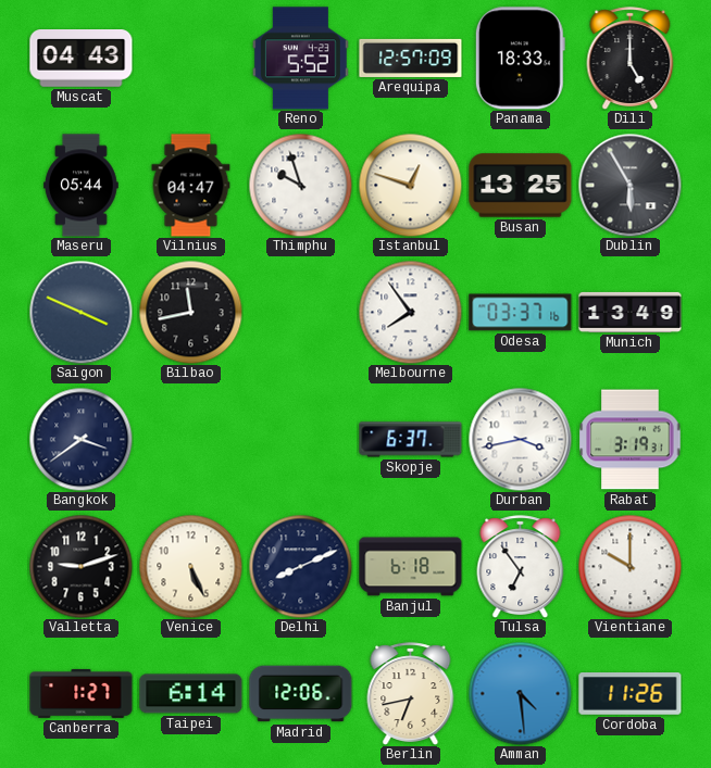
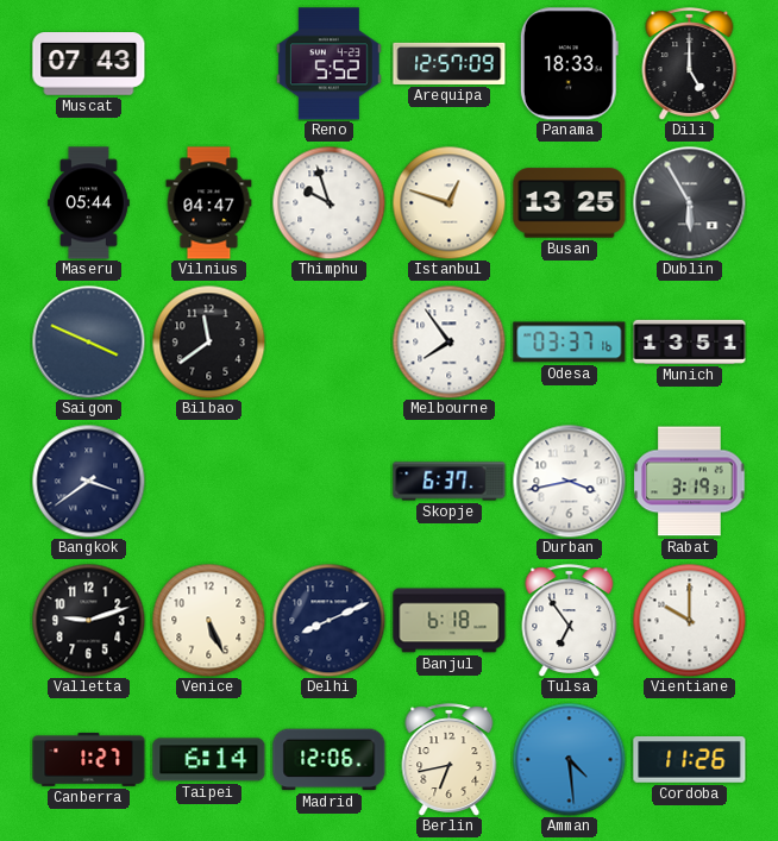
Muscat: 04:43 -> 07:43
Bilbao: 11:43 -> 11:39
Munich: 13:49 -> 13:51
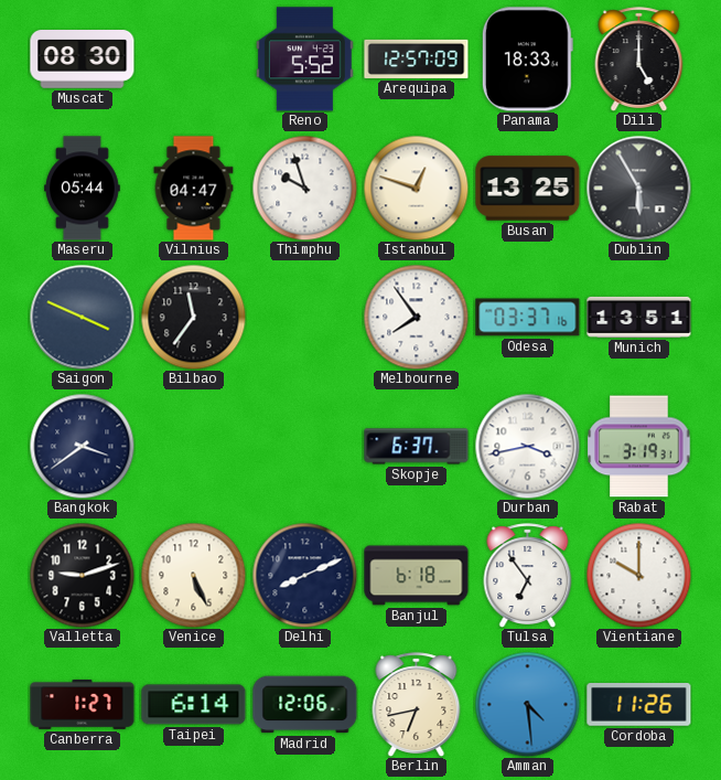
Muscat: 07:43 -> 08:30
Bilbao: 11:39 -> 11:36
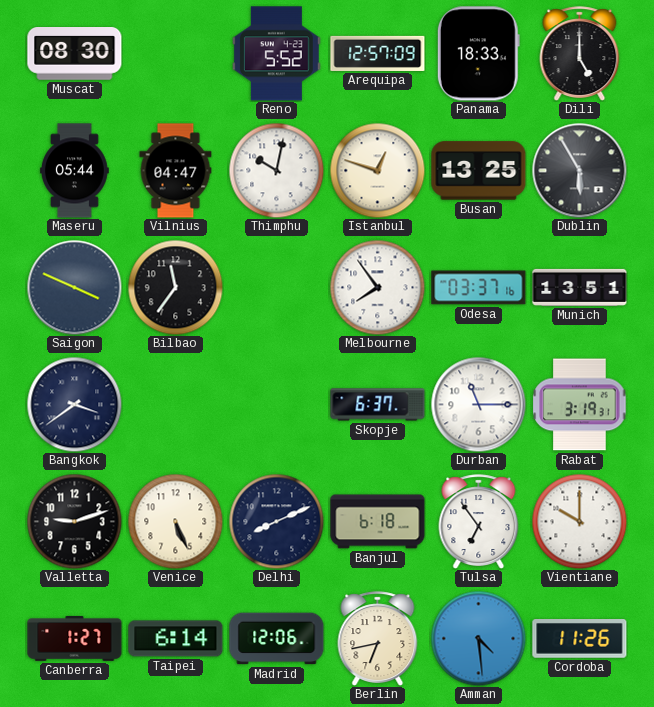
Thimphu: 9:57 -> 10:02
Durban: 3:43 -> 11:15
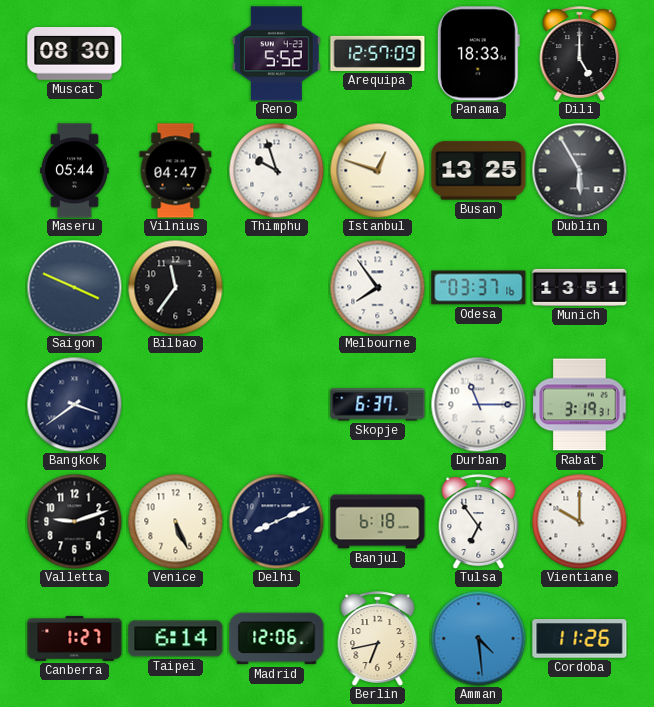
Thimphu: 10:02 -> 9:57
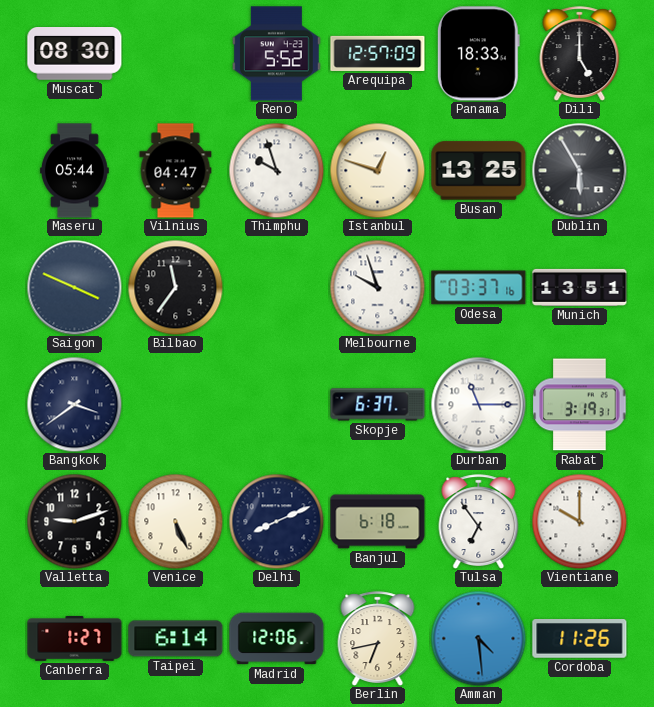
Melbourne: 7:54 -> 9:57
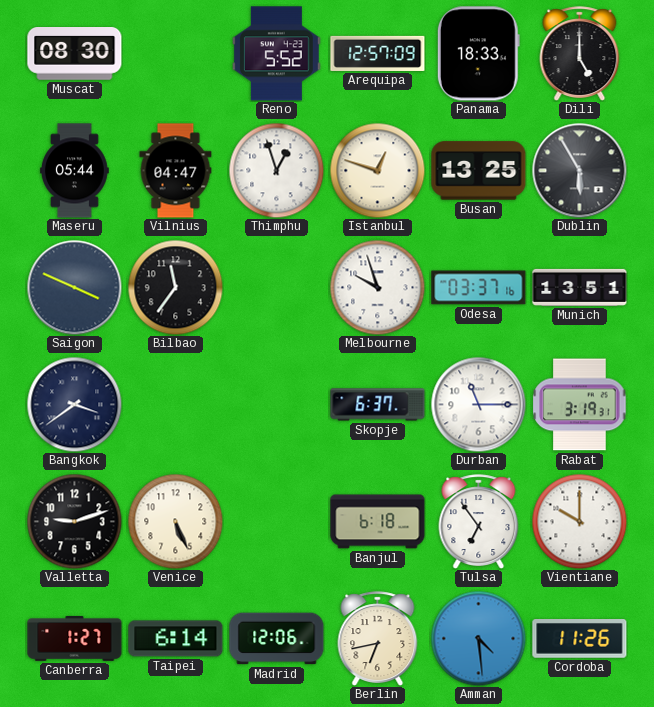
Thimphu: 9:57 -> 12:57
Delhi: 8:11 -> none
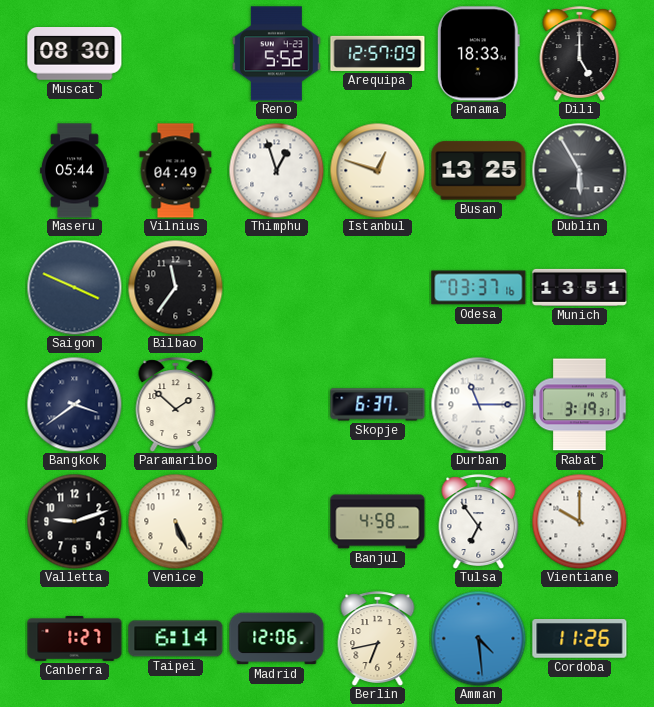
Vilnius: 04:47 -> 04:49
Melbourne: 9:57 -> none
Paramaribo: none -> 1:52
Banjul: 6:18 -> 4:58
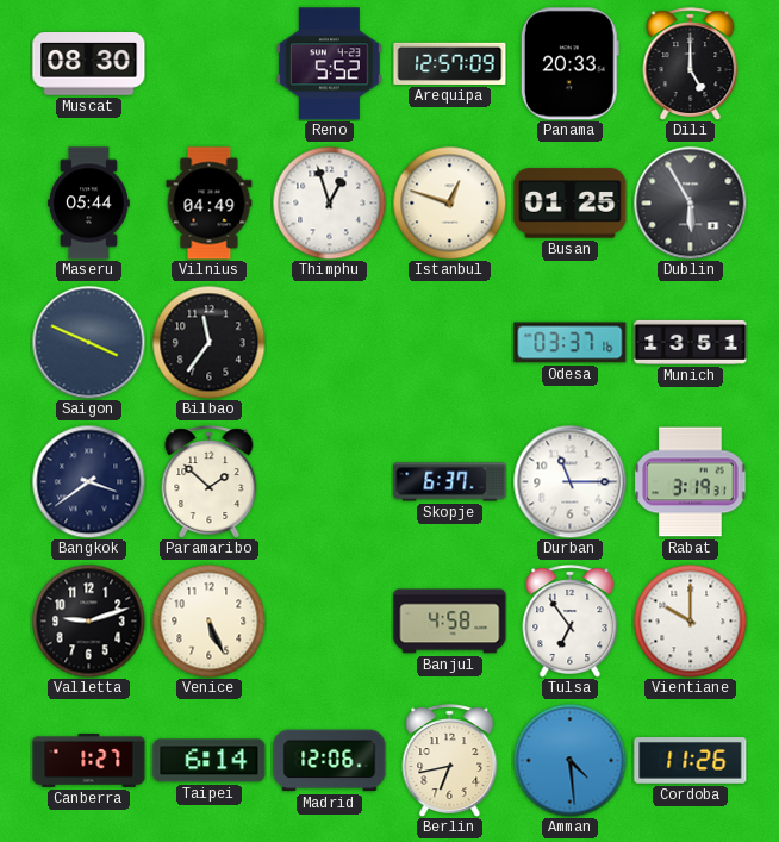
Panama: 18:33 -> 20:33
Busan: 13:25 -> 01:25
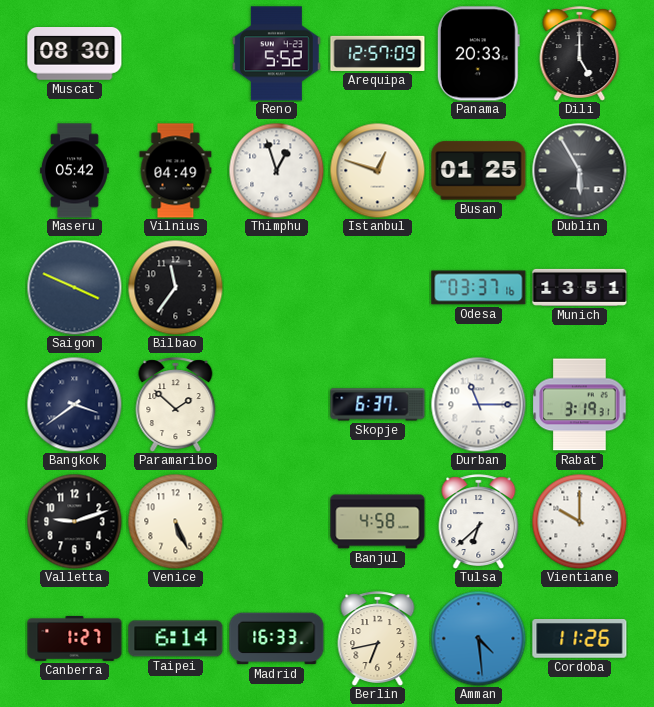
Maseru: 05:44 -> 05:42
Tulsa: 6:54 -> 6:38
Madrid: 12:06 -> 16:33
